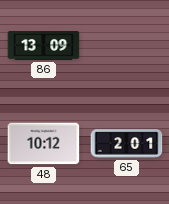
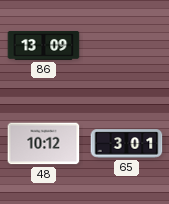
65: 2:01 -> 3:01
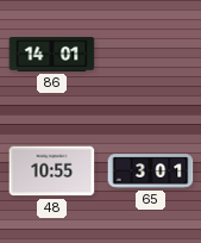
86: 13:09 -> 14:01
48: 10:12 -> 10:55
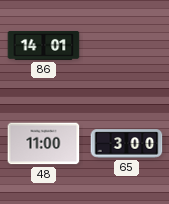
48: 10:55 -> 11:00
65: 3:01 -> 3:00
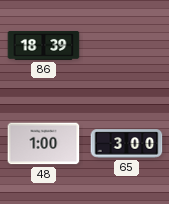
86: 14:01 -> 18:39
48: 11:00 -> 1:00
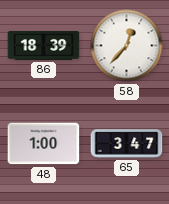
58: none -> 12:37
65: 3:00 -> 3:47
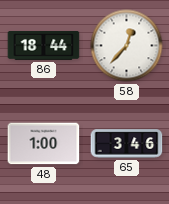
86: 18:39 -> 18:44
65: 3:47 -> 3:46
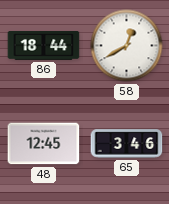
58: 12:37 -> 12:40
48: 1:00 -> 12:45
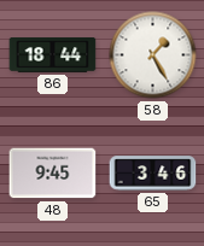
58: 12:40 -> 1:25
48: 12:45 -> 9:45
